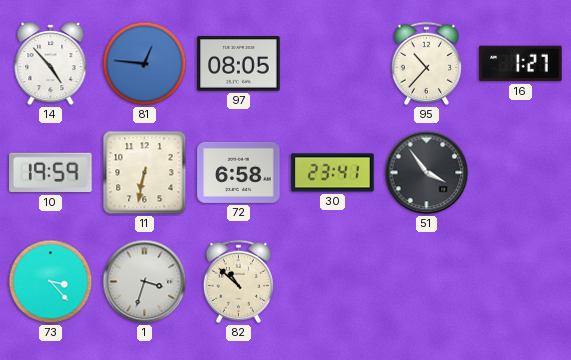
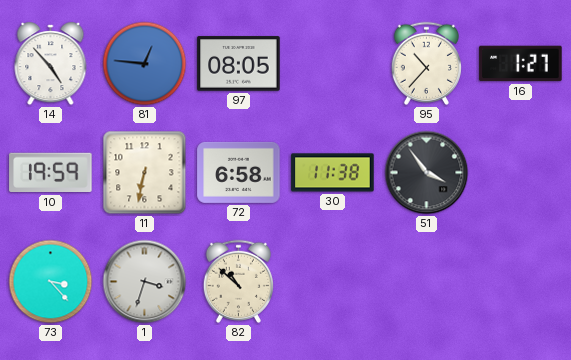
30: 23:41 -> 11:38
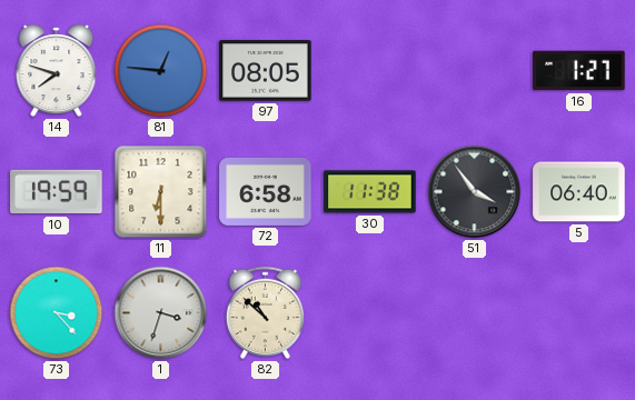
14: 4:53 -> 7:48
95: 10:37 -> none
11: 6:32 -> 6:30
5: none -> 06:40
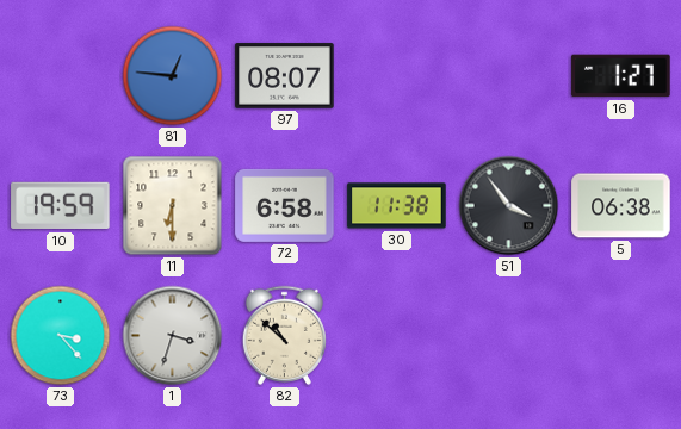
14: 7:48 -> none
97: 08:05 -> 08:07
5: 06:40 -> 06:38
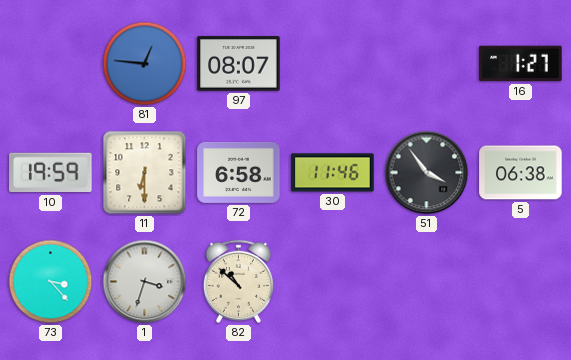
30: 11:38 -> 11:46
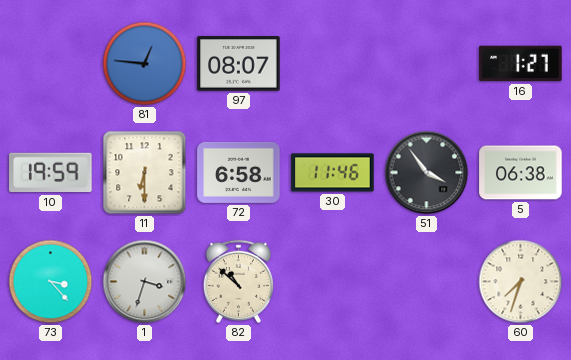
60: none -> 7:33
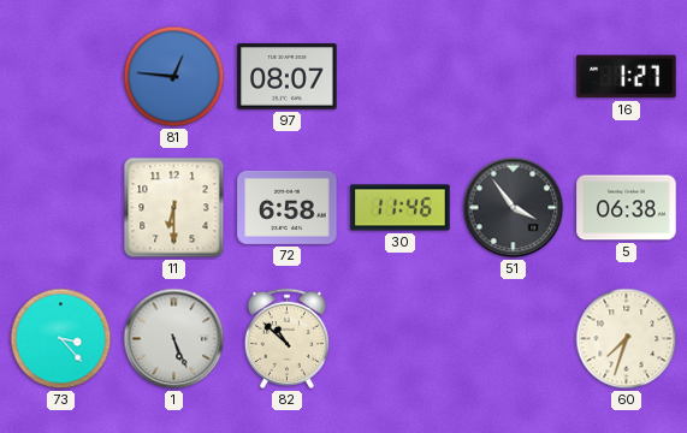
10: 19:59 -> none
1: 3:33 -> 5:26
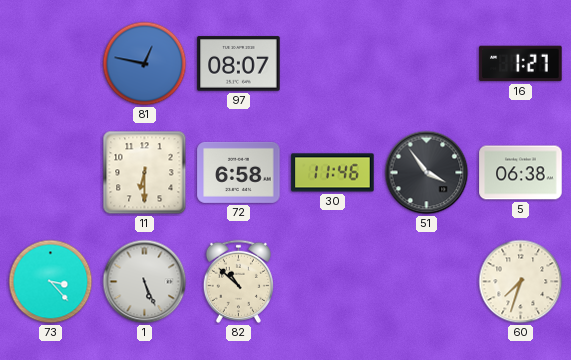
81: 12:46 -> 12:47
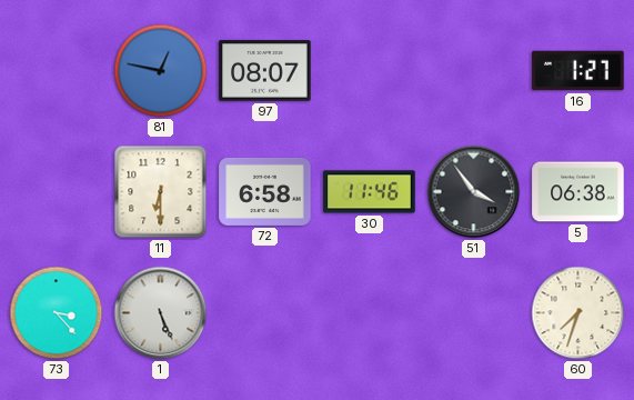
82: 10:52 -> none
